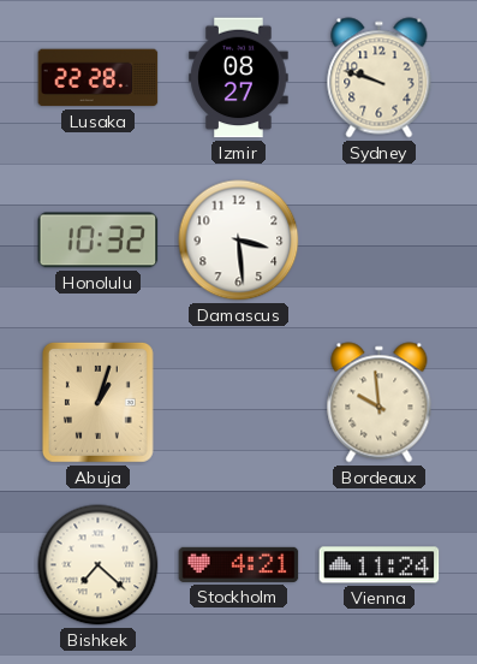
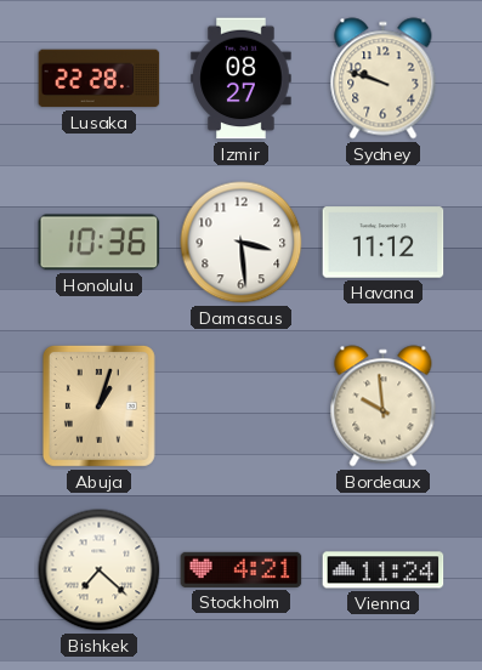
Honolulu: 10:32 -> 10:36
Havana: none -> 11:12
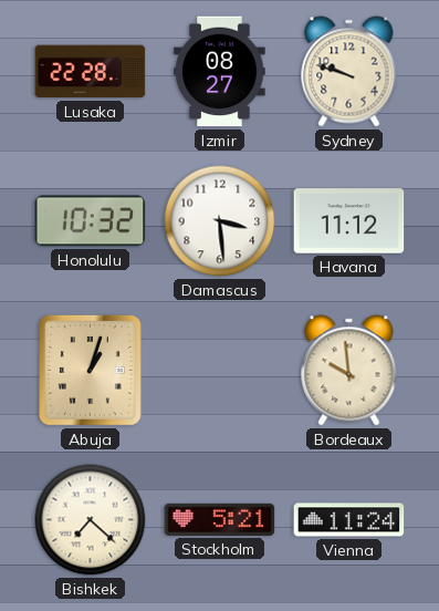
Honolulu: 10:36 -> 10:32
Stockholm: 4:21 -> 5:21
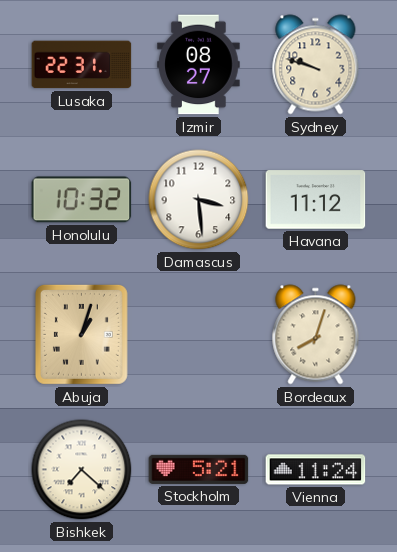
Lusaka: 22:28 -> 22:31
Bordeaux: 9:59 -> 8:03
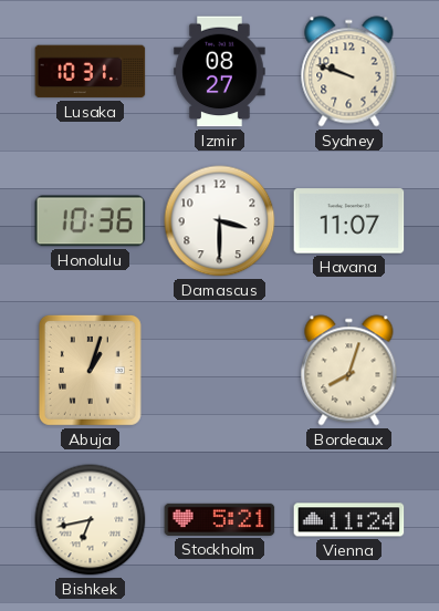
Lusaka: 22:31 -> 10:31
Honolulu: 10:32 -> 10:36
Damascus: 3:29 -> 3:30
Havana: 11:12 -> 11:07
Bishkek: 7:22 -> 6:43
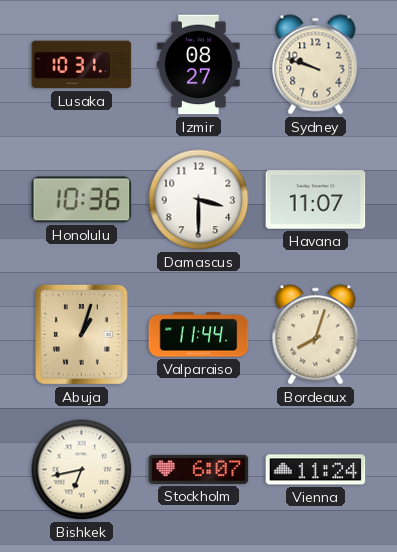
Valparaiso: none -> 11:44
Stockholm: 5:21 -> 6:07
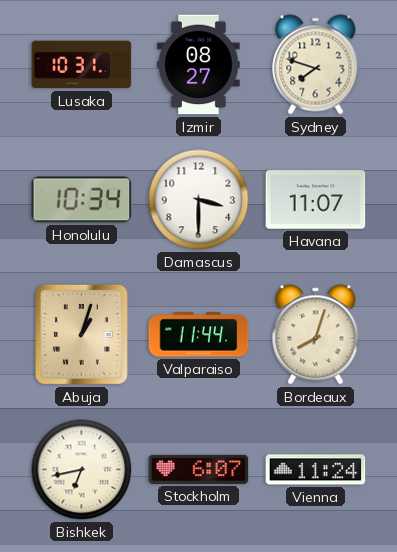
Sydney: 9:48 -> 7:48
Honolulu: 10:36 -> 10:34
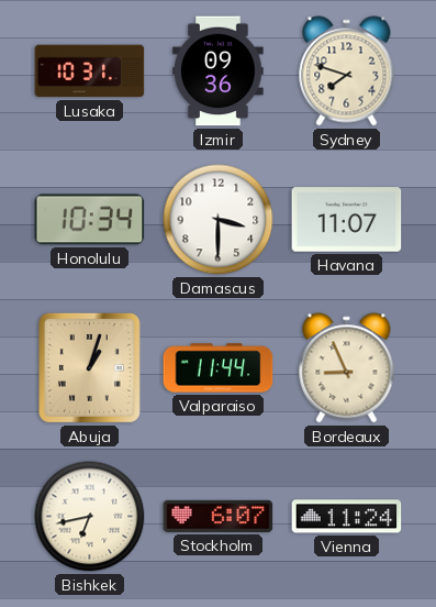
Izmir: 08:27 -> 09:36
Bordeaux: 8:03 -> 8:56
